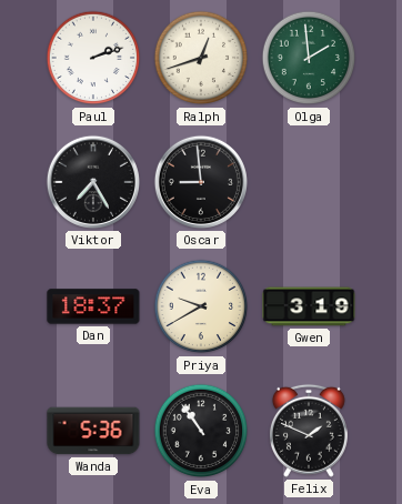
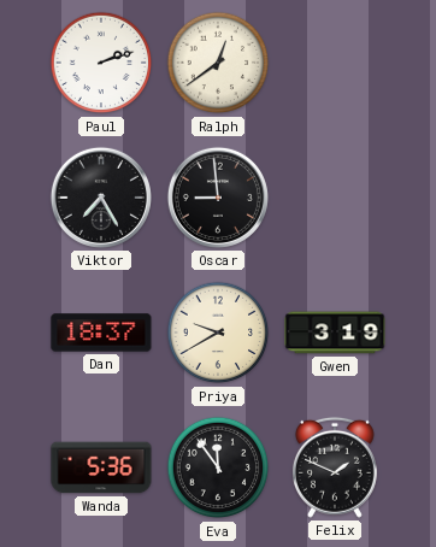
Ralph: 12:42 -> 12:39
Olga: 1:59 -> none
Eva: 10:54 -> 11:54
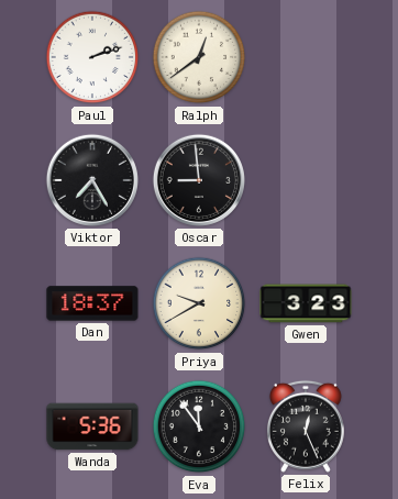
Gwen: 3:19 -> 3:23
Felix: 1:49 -> 12:26
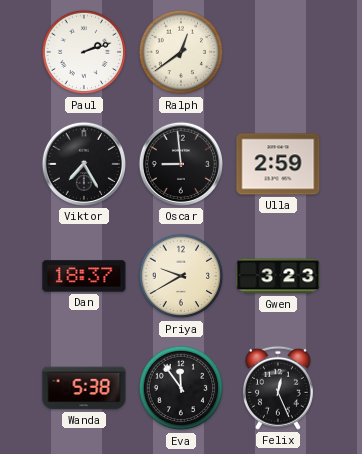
Ulla: none -> 2:59
Wanda: 5:36 -> 5:38
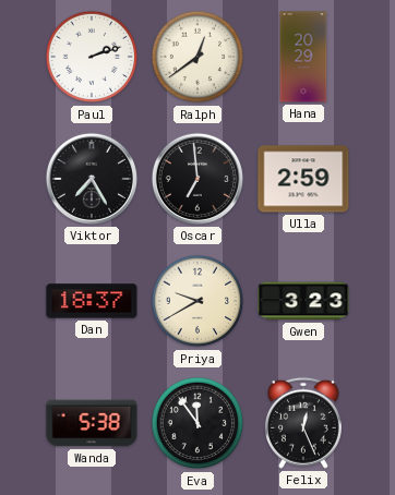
Hana: none -> 20:29
Oscar: 8:59 -> 6:59
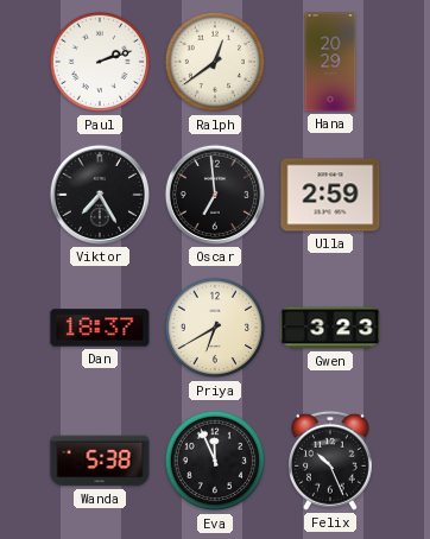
Priya: 9:40 -> 6:40
Eva: 11:54 -> 11:56
Felix: 12:26 -> 10:26
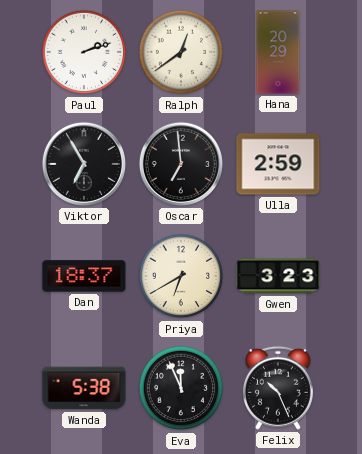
Viktor: 7:25 -> 6:55
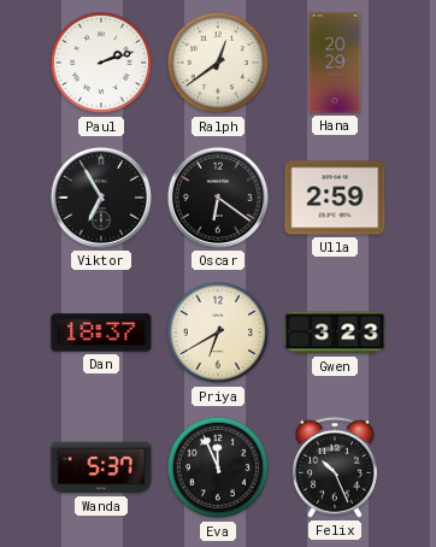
Oscar: 6:59 -> 6:21
Wanda: 5:38 -> 5:37
